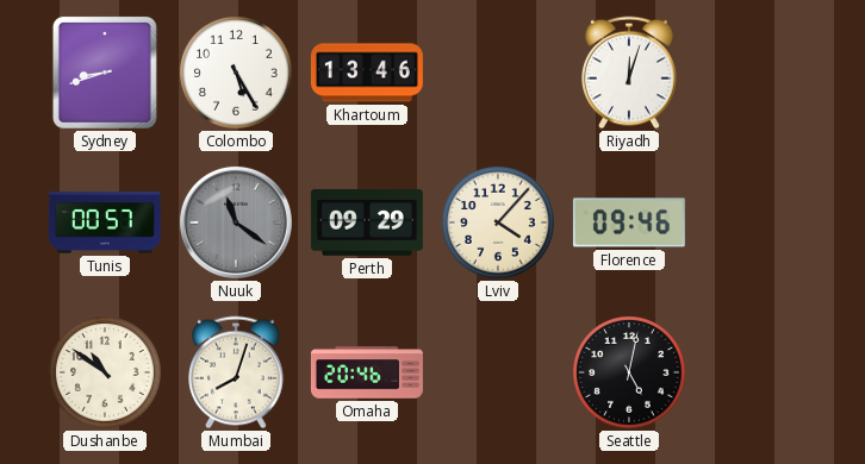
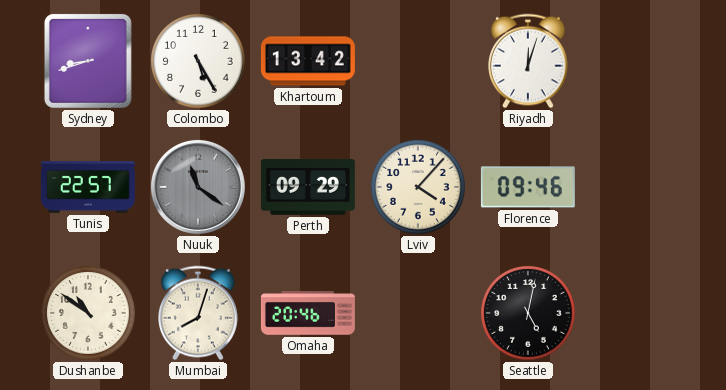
Khartoum: 13:46 -> 13:42
Tunis: 00:57 -> 22:57
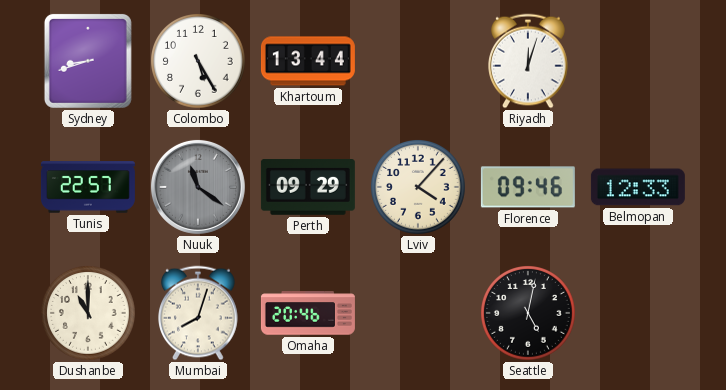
Khartoum: 13:42 -> 13:44
Belmopan: none -> 12:33
Dushanbe: 10:51 -> 11:00
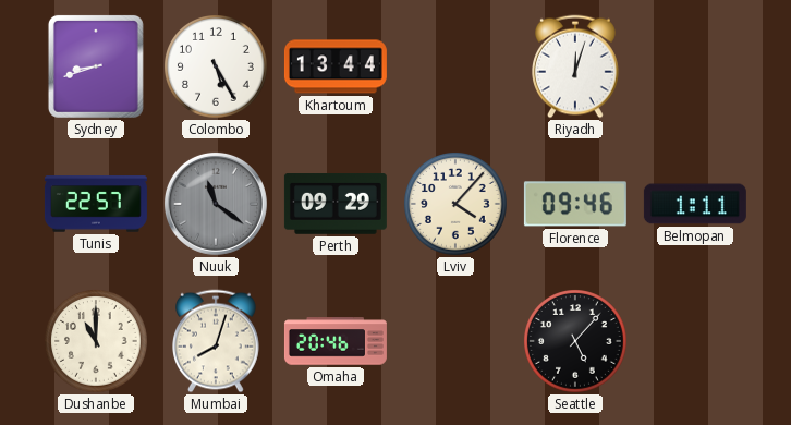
Belmopan: 12:33 -> 1:11
Seattle: 5:02 -> 5:07
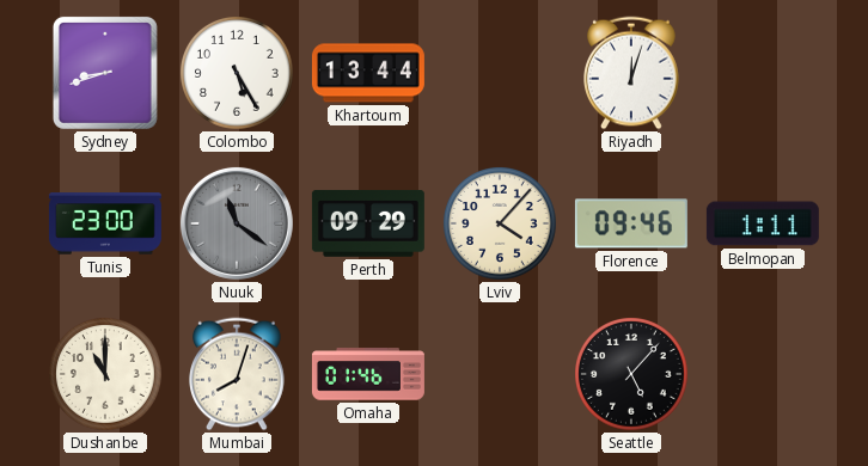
Tunis: 22:57 -> 23:00
Omaha: 20:46 -> 01:46
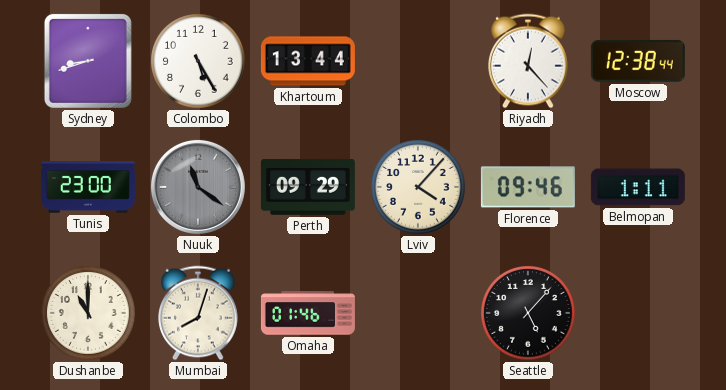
Riyadh: 12:03 -> 12:23
Moscow: none -> 12:38
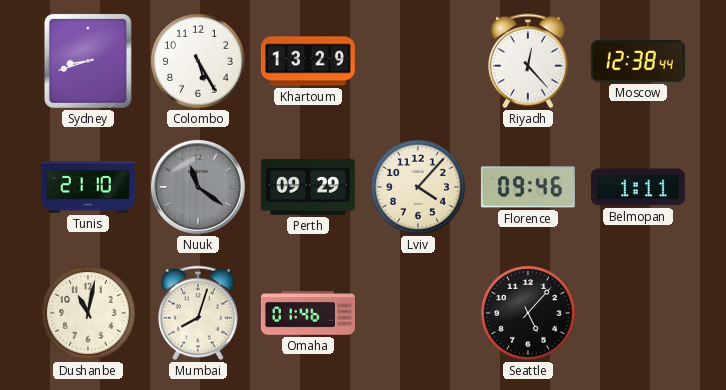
Khartoum: 13:44 -> 13:29
Tunis: 23:00 -> 21:10
Dushanbe: 11:00 -> 11:02
